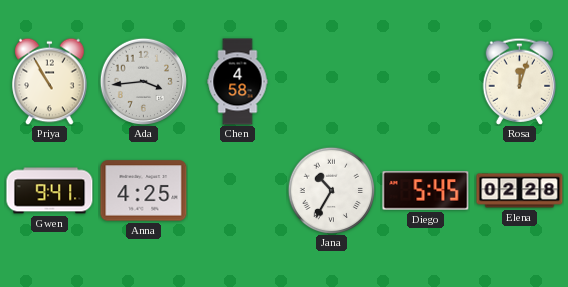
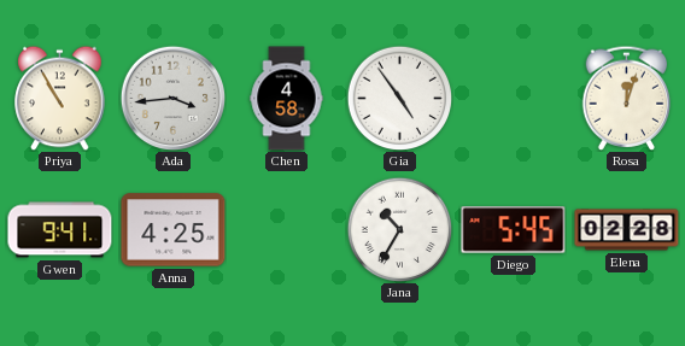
Gia: none -> 4:54
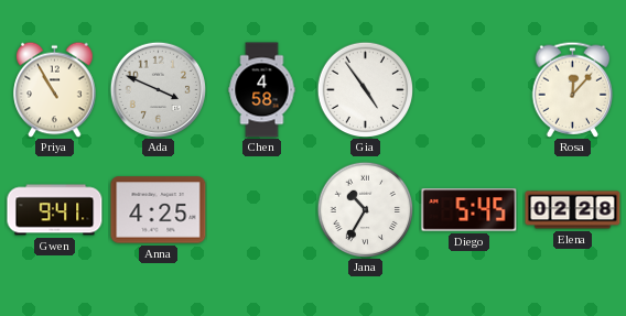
Ada: 3:44 -> 3:49
Rosa: 12:03 -> 12:07
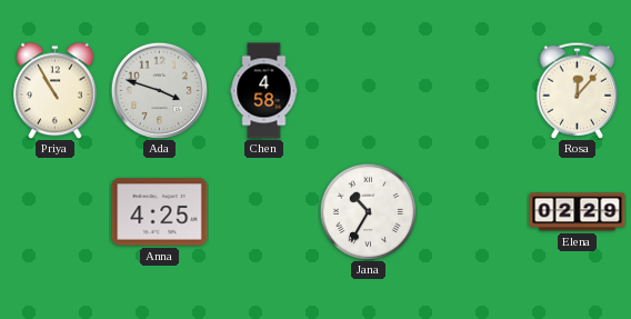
Ada: 3:49 -> 3:48
Gia: 4:54 -> none
Gwen: 9:41 -> none
Diego: 5:45 -> none
Elena: 02:28 -> 02:29
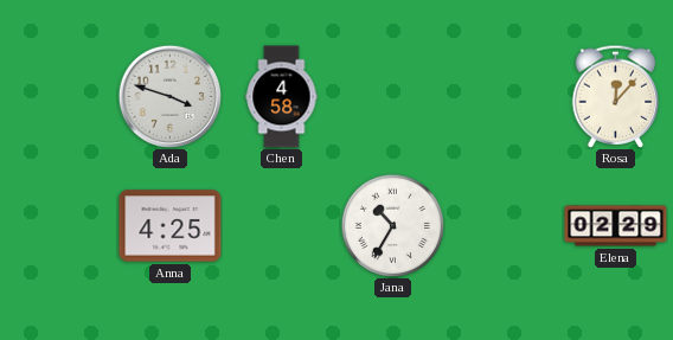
Priya: 10:55 -> none
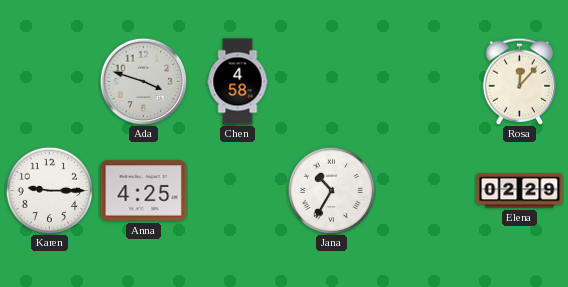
Karen: none -> 9:15
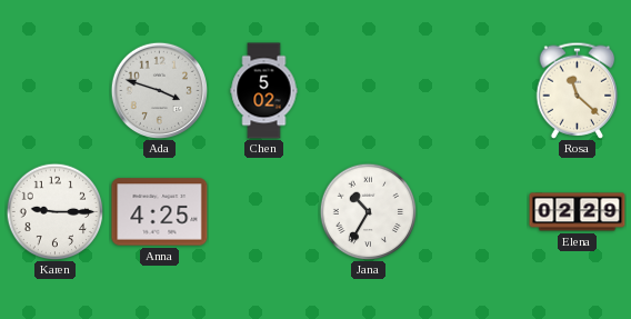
Chen: 4:58 -> 5:02
Rosa: 12:07 -> 11:22
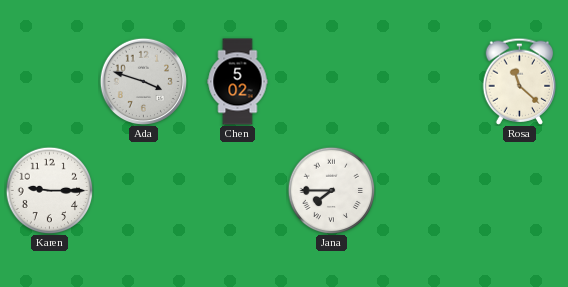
Anna: 4:25 -> none
Jana: 10:35 -> 7:45
Elena: 02:29 -> none
